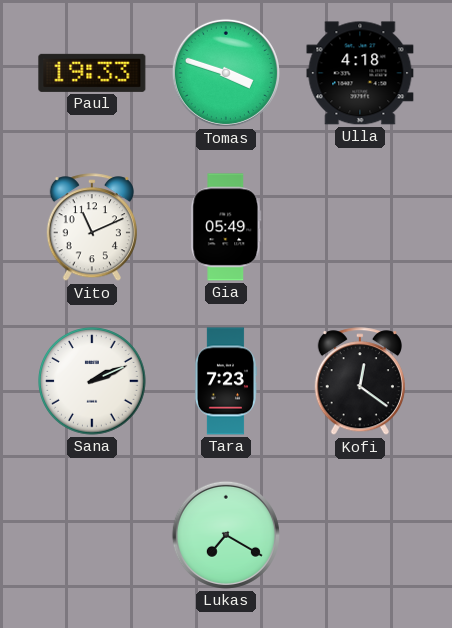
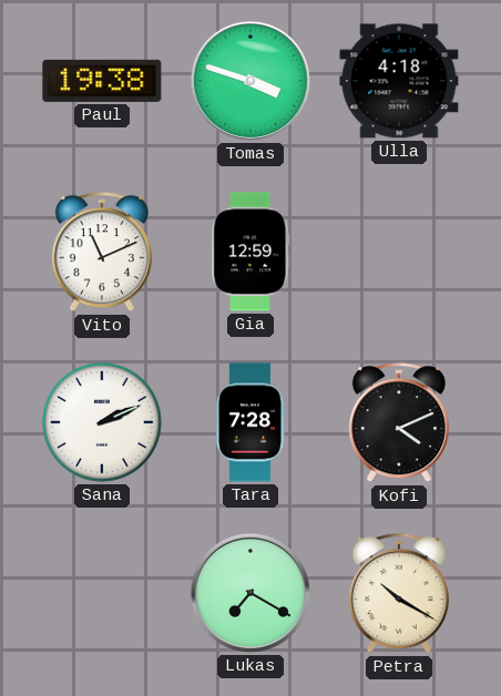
Paul: 19:33 -> 19:38
Gia: 05:49 -> 12:59
Tara: 7:23 -> 7:28
Kofi: 12:21 -> 4:11
Petra: none -> 10:20
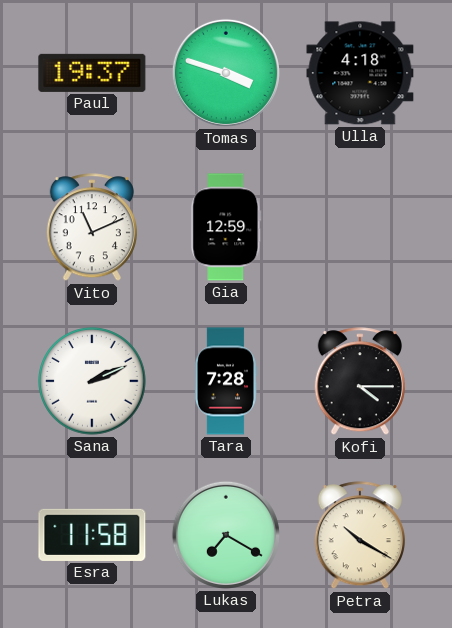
Paul: 19:38 -> 19:37
Kofi: 4:11 -> 4:15
Esra: none -> 11:58
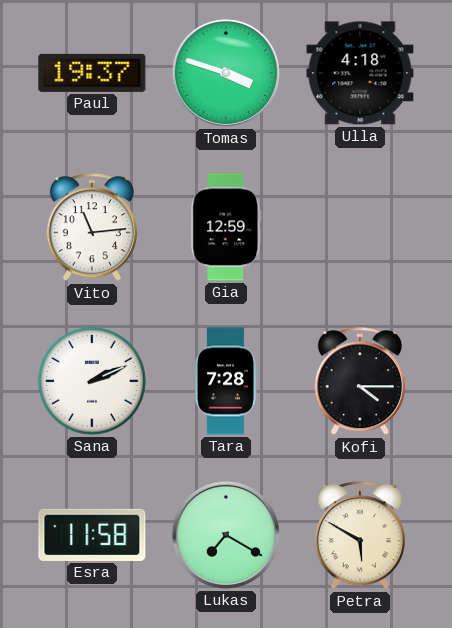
Vito: 11:11 -> 11:14
Petra: 10:20 -> 5:50
